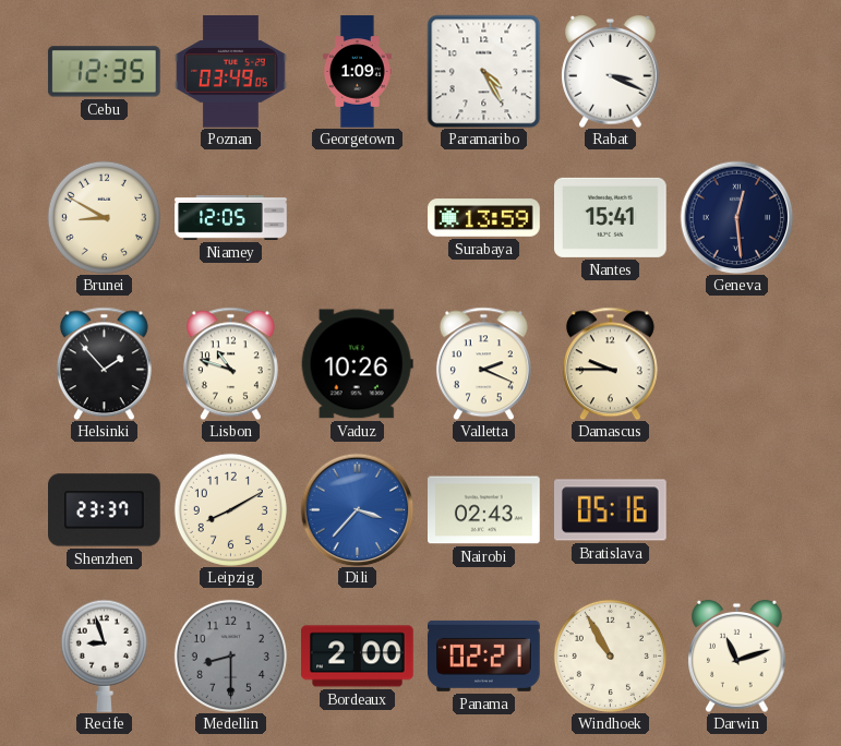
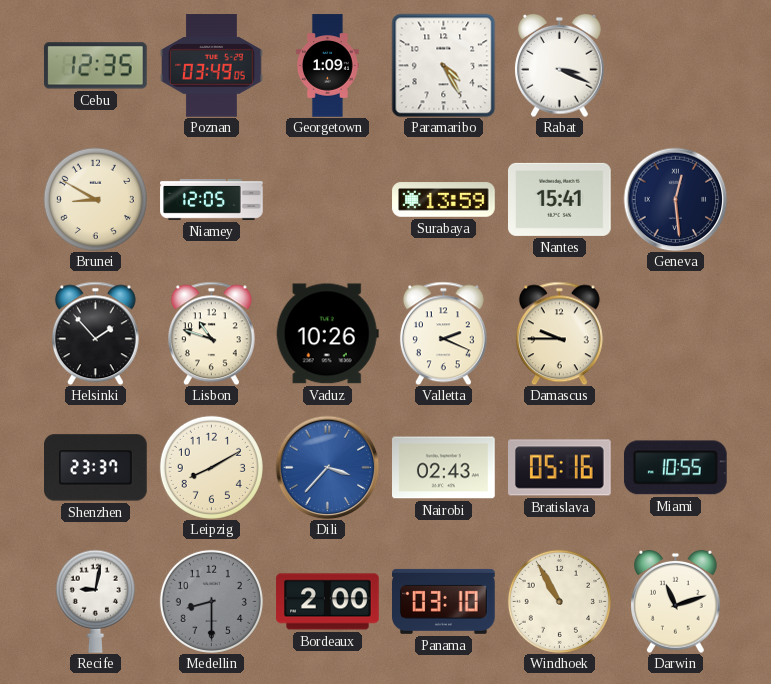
Miami: none -> 10:55
Recife: 8:57 -> 9:02
Panama: 02:21 -> 03:10
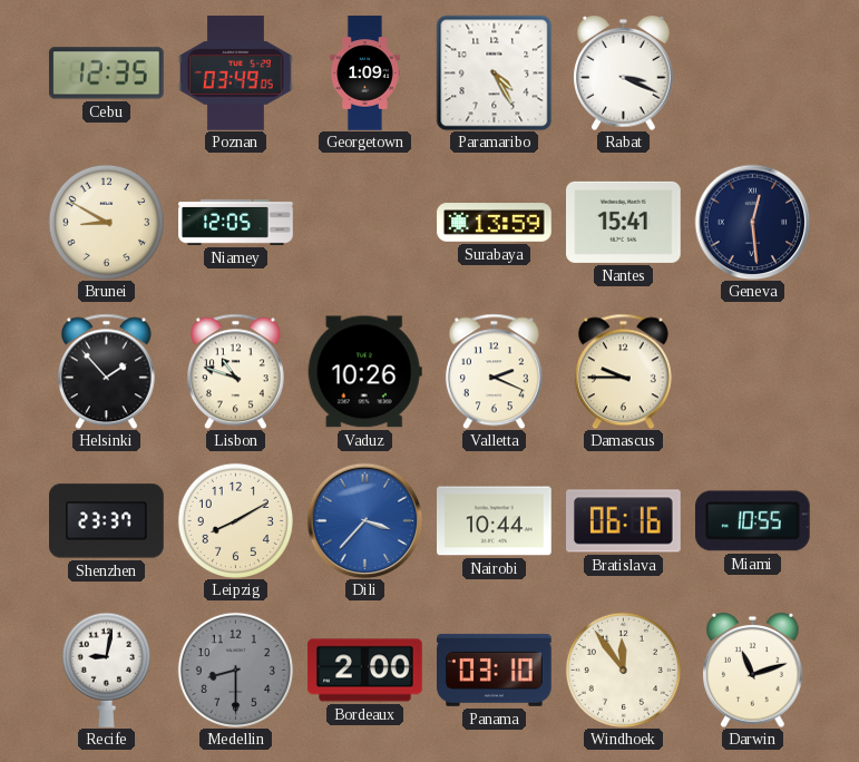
Nairobi: 02:43 -> 10:44
Bratislava: 05:16 -> 06:16
Windhoek: 10:55 -> 11:54
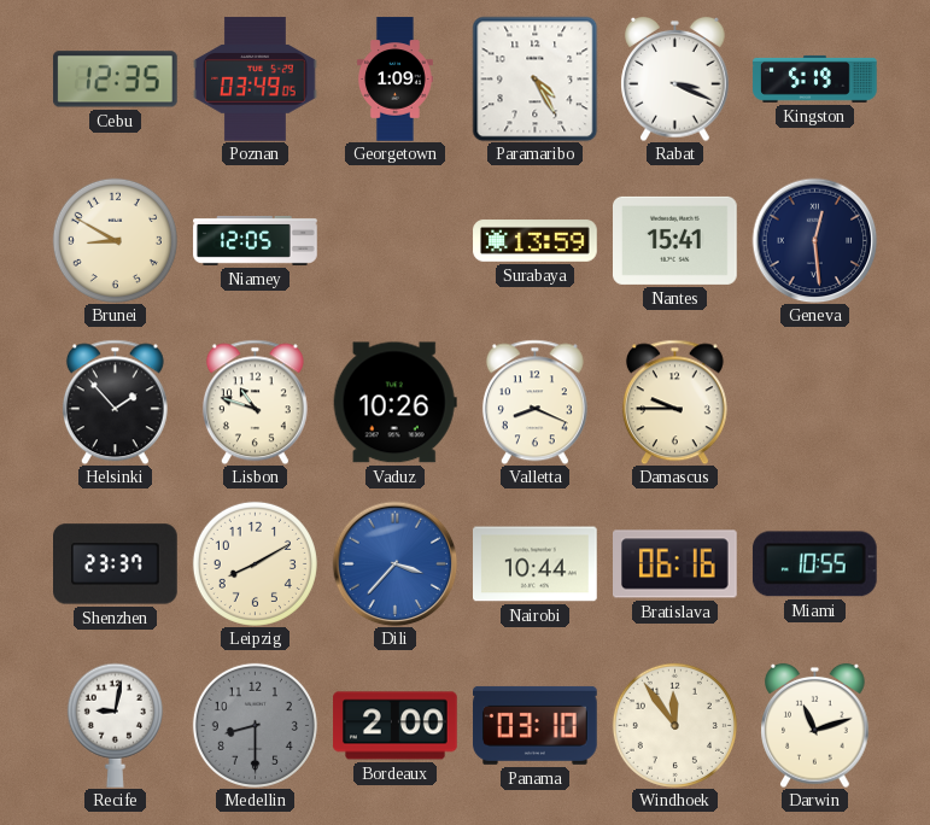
Kingston: none -> 5:19
Valletta: 2:19 -> 8:19
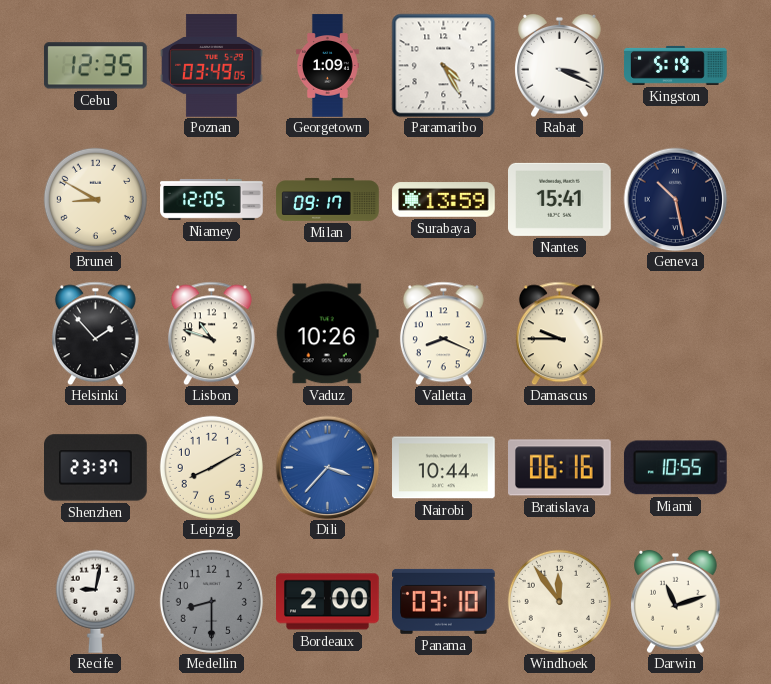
Milan: none -> 09:17
Geneva: 12:29 -> 10:28
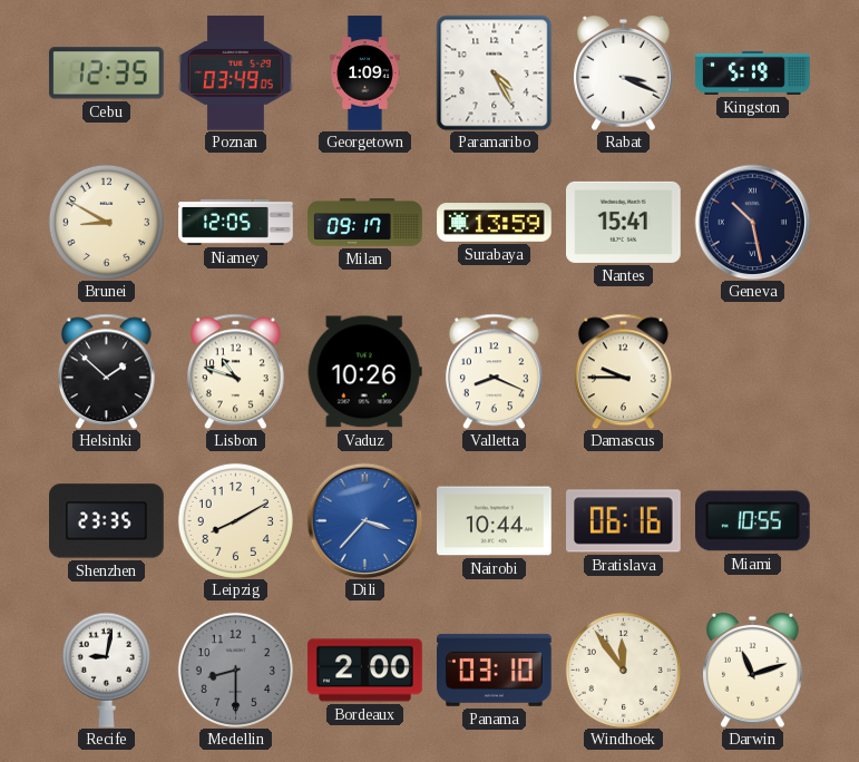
Helsinki: 1:53 -> 1:52
Shenzhen: 23:37 -> 23:35
